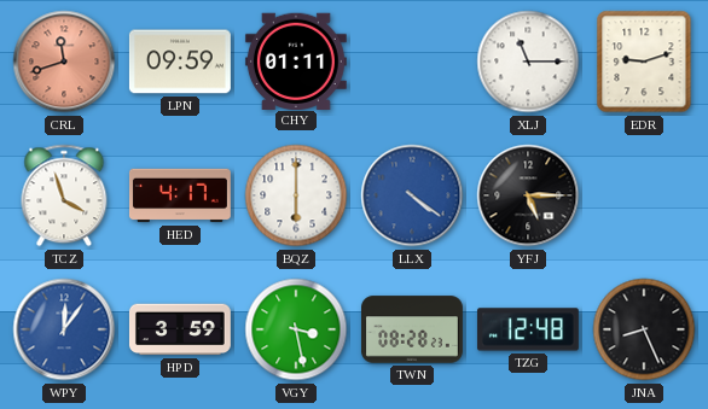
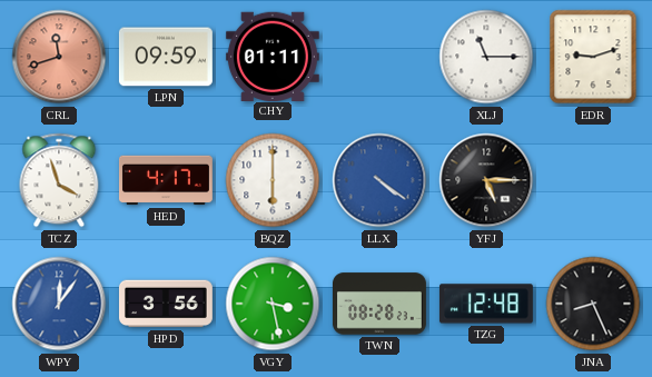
HPD: 3:59 -> 3:56
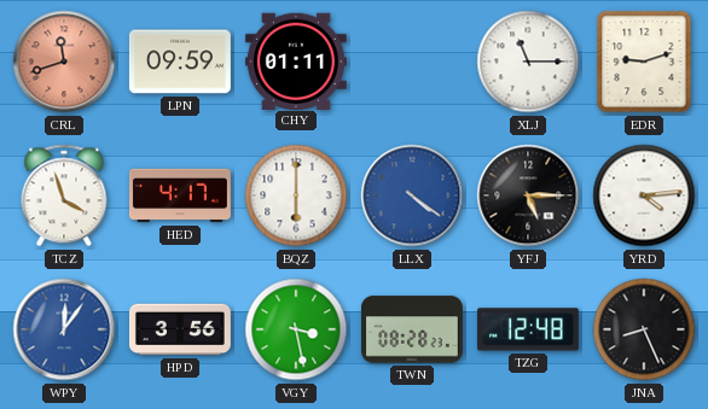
YRD: none -> 4:14
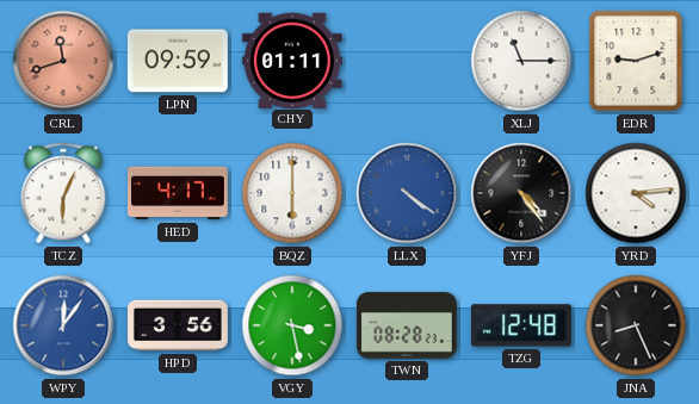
TCZ: 3:57 -> 6:04
YFJ: 5:15 -> 4:24
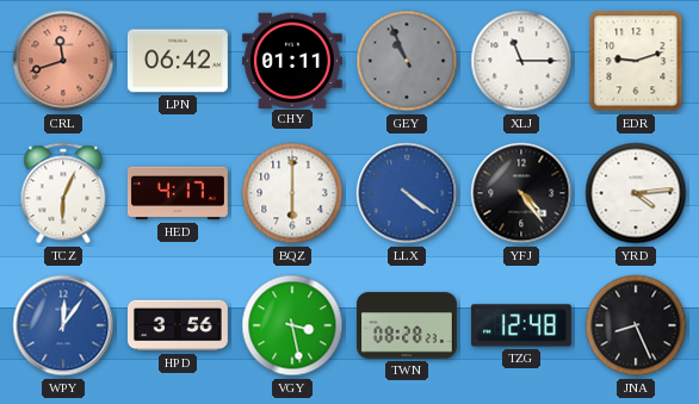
LPN: 09:59 -> 06:42
GEY: none -> 10:56
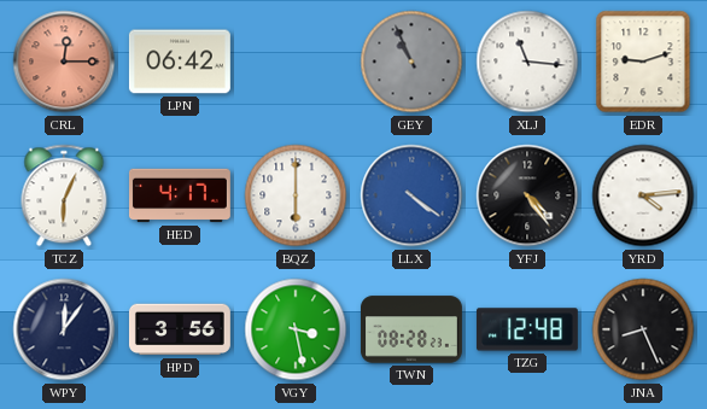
CRL: 11:42 -> 12:15
CHY: 01:11 -> none
XLJ: 11:15 -> 11:16
WPY dial: blue -> navy
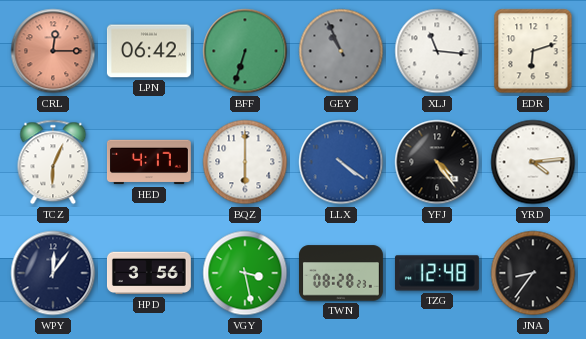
BFF: none -> 6:33
EDR: 9:12 -> 6:12
JNA: 8:26 -> 8:36
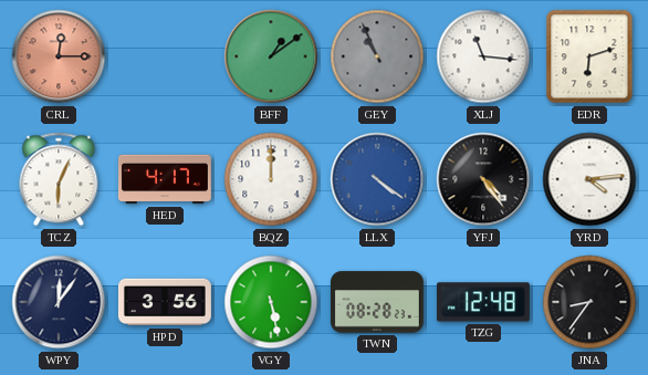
LPN: 06:42 -> none
BFF: 6:33 -> 1:09
BQZ: 6:00 -> 12:00
VGY: 3:28 -> 5:28
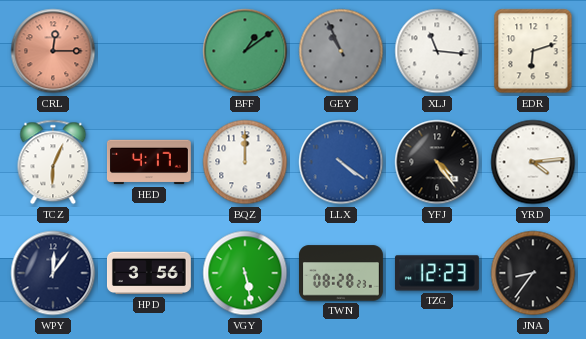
TZG: 12:48 -> 12:23
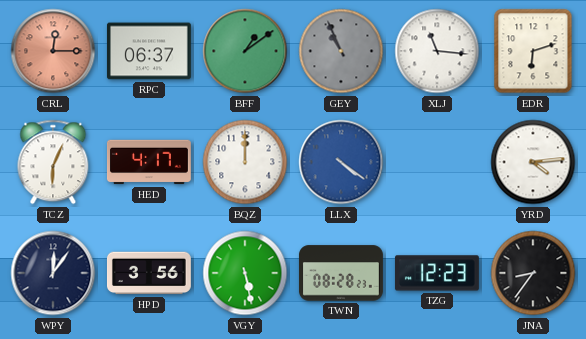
RPC: none -> 06:37
YFJ: 4:24 -> none
